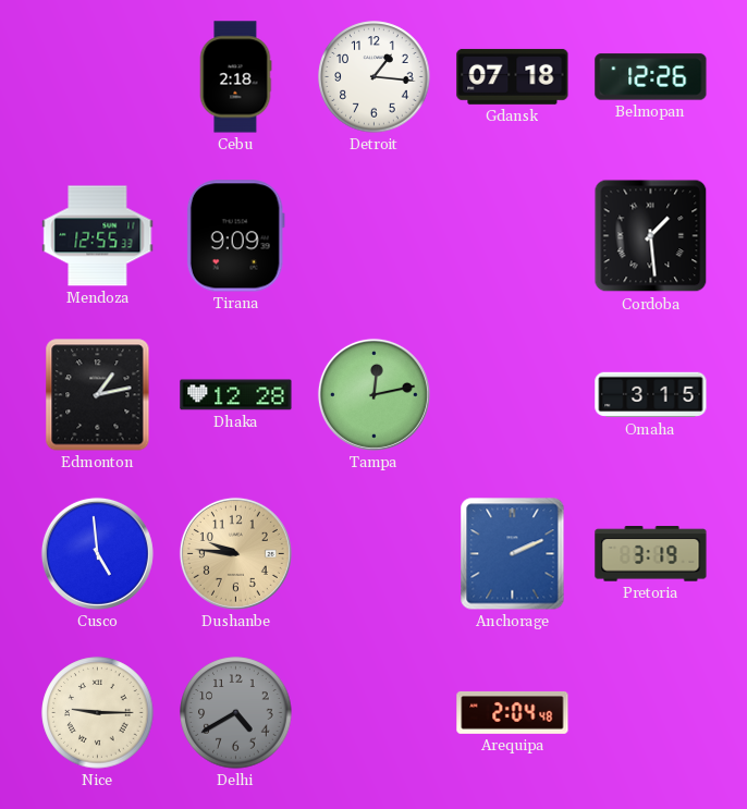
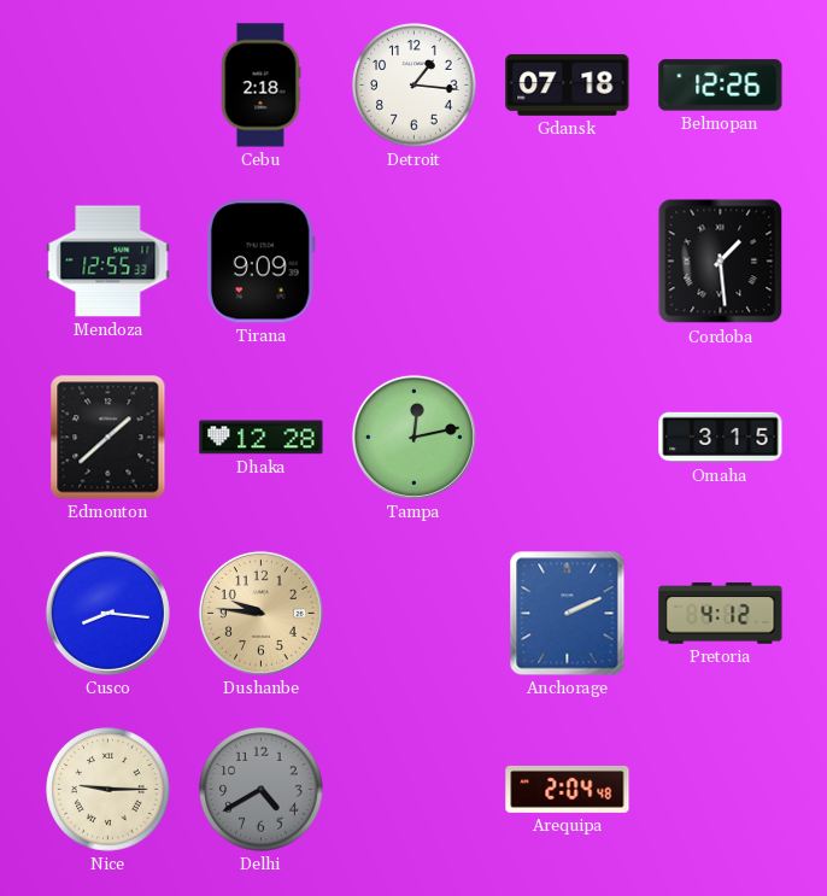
Edmonton: 1:13 -> 1:38
Cusco: 4:59 -> 8:16
Pretoria: 3:19 -> 4:12
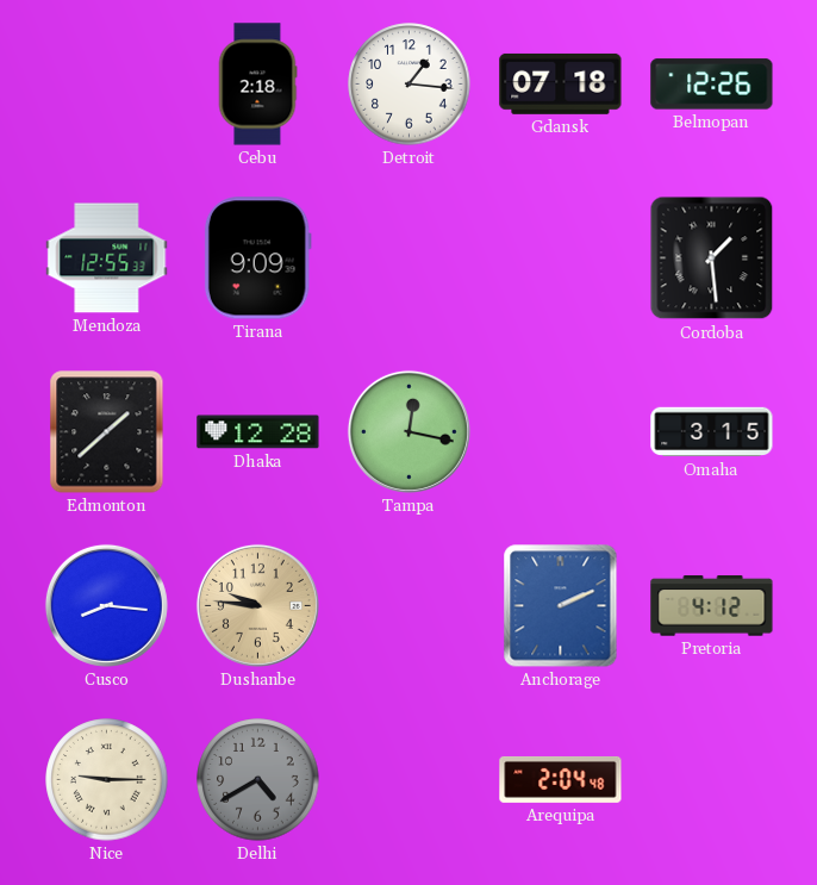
Tampa: 12:13 -> 12:17
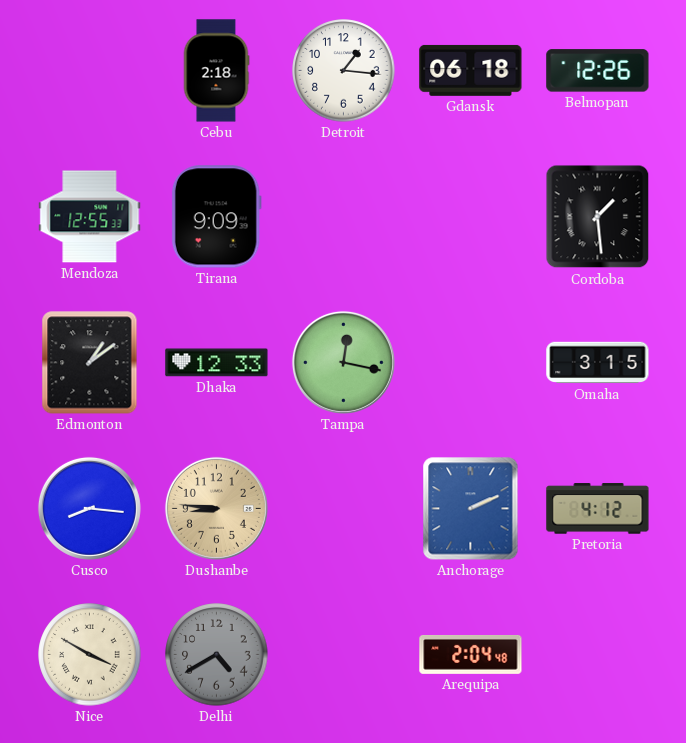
Gdansk: 07:18 -> 06:18
Edmonton: 1:38 -> 1:09
Dhaka: 12:28 -> 12:33
Dushanbe: 9:46 -> 8:46
Nice: 9:15 -> 3:50
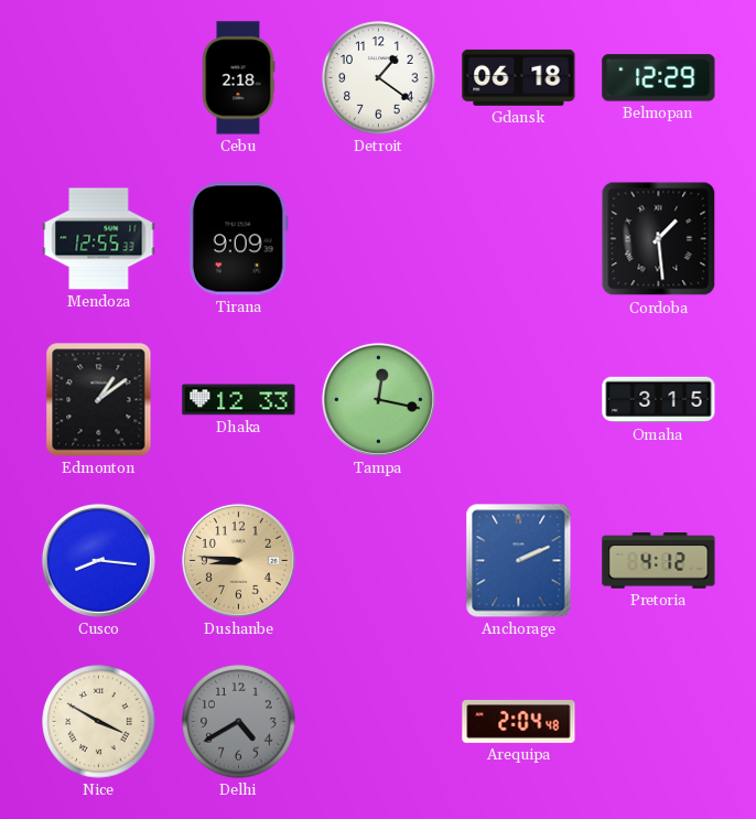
Detroit: 1:16 -> 1:21
Belmopan: 12:26 -> 12:29
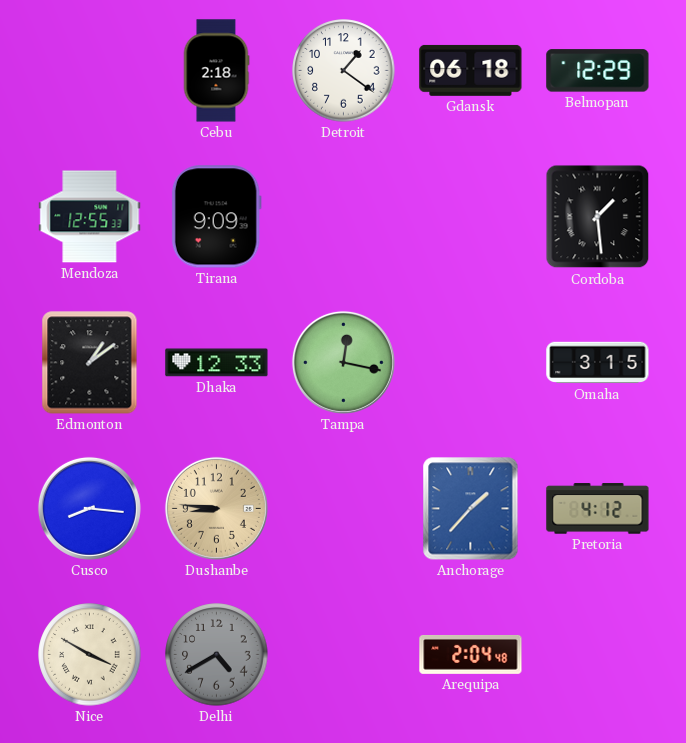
Anchorage: 2:11 -> 1:37
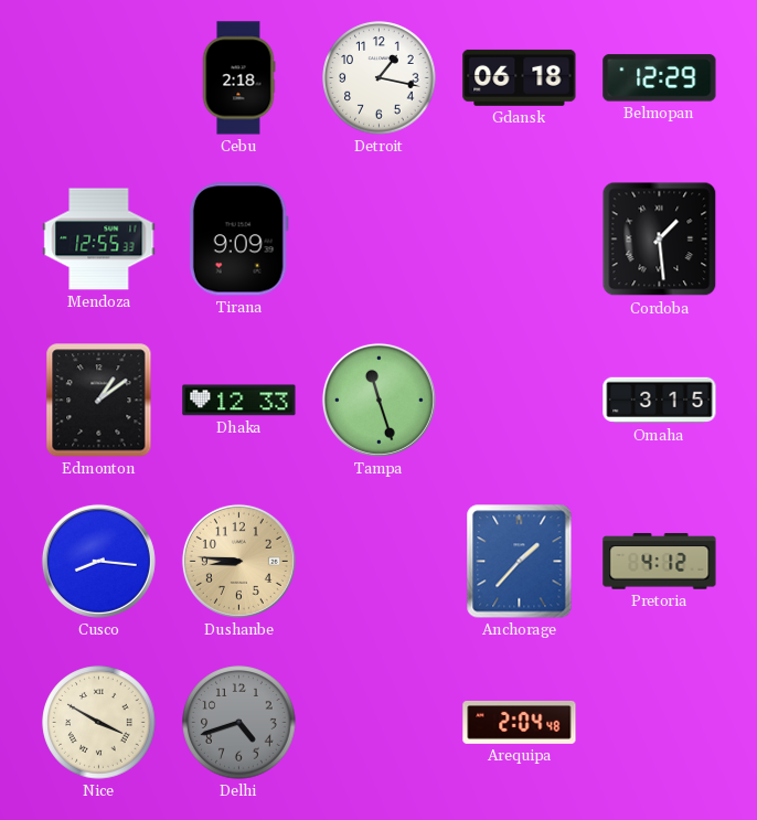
Detroit: 1:21 -> 1:17
Tampa: 12:17 -> 11:27
Delhi: 4:40 -> 4:42
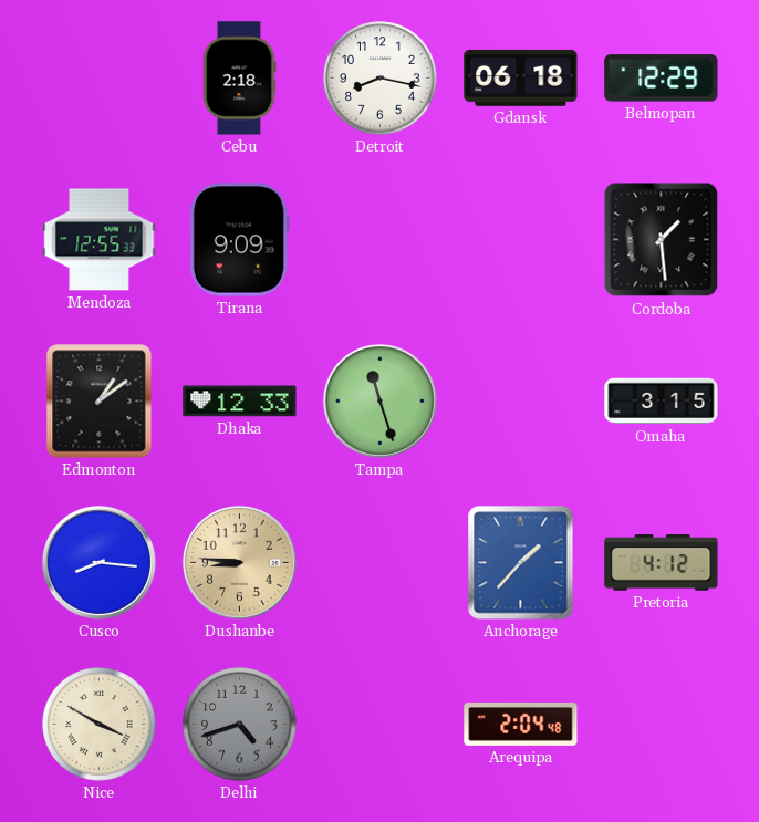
Detroit: 1:17 -> 8:17
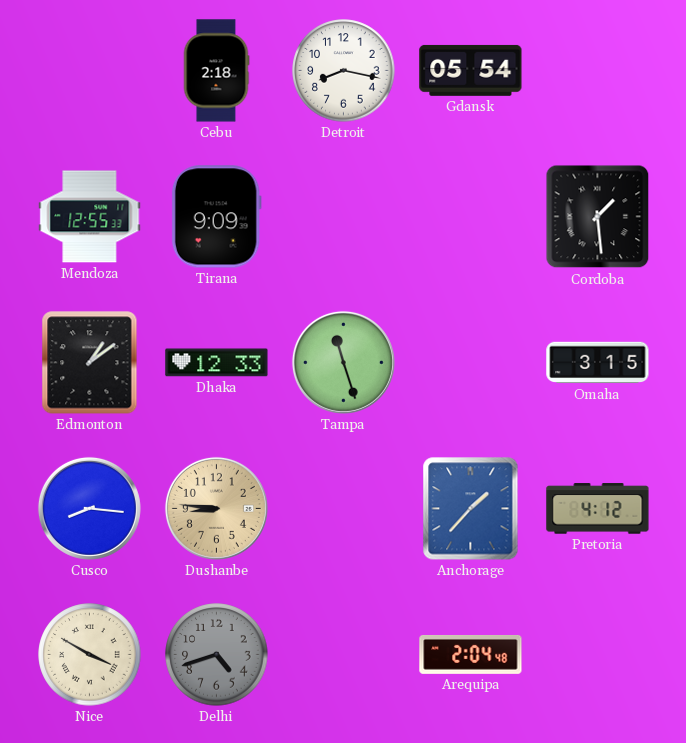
Gdansk: 06:18 -> 05:54
Belmopan: 12:29 -> none
